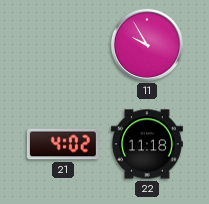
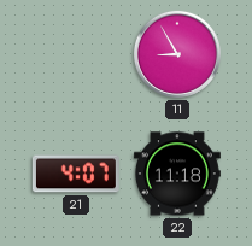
11: 9:55 -> 8:55
21: 4:02 -> 4:07
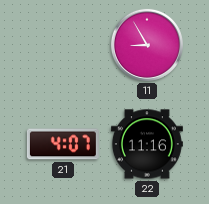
22: 11:18 -> 11:16
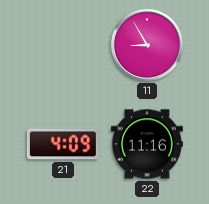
21: 4:07 -> 4:09
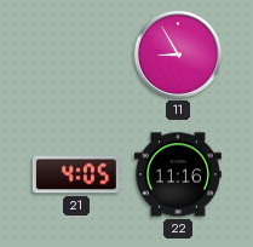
21: 4:09 -> 4:05
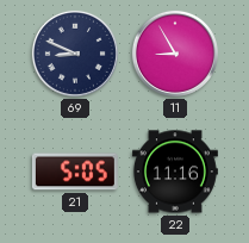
69: none -> 8:49
21: 4:05 -> 5:05
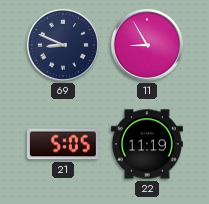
22: 11:16 -> 11:19
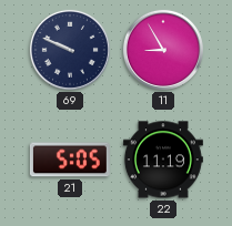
69: 8:49 -> 9:49
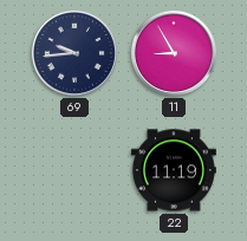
69: 9:49 -> 9:44
21: 5:05 -> none
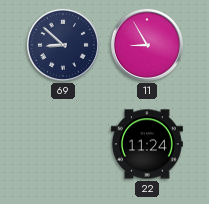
69: 9:44 -> 8:52
22: 11:19 -> 11:24
